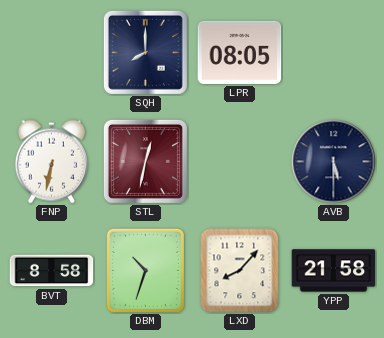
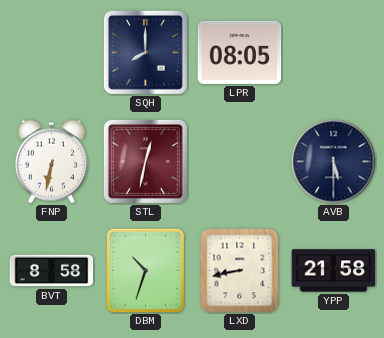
LXD: 8:07 -> 8:43
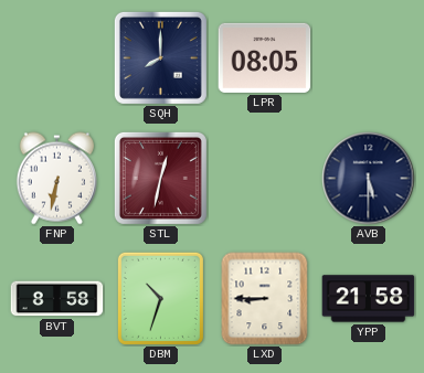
LXD: 8:43 -> 8:45
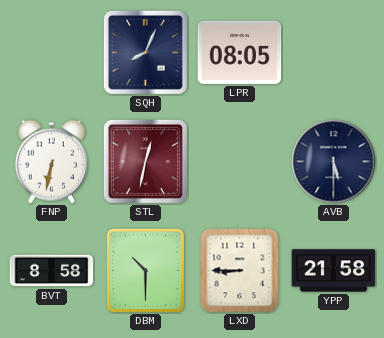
SQH: 8:00 -> 8:04
DBM: 10:33 -> 10:30
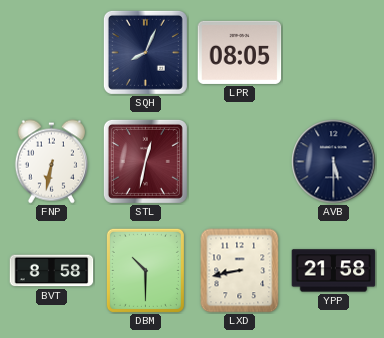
LXD: 8:45 -> 8:43
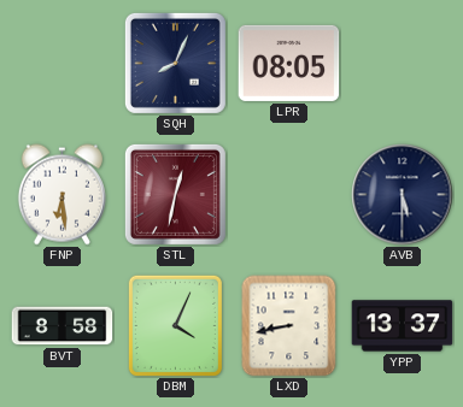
FNP: 6:32 -> 6:29
DBM: 10:30 -> 4:04
YPP: 21:58 -> 13:37
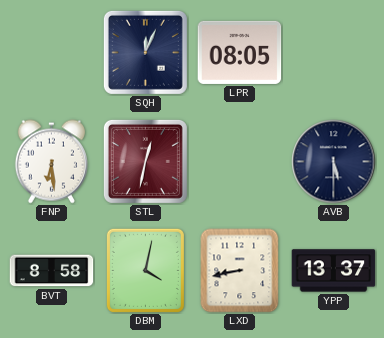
SQH: 8:04 -> 12:04
DBM: 4:04 -> 4:02
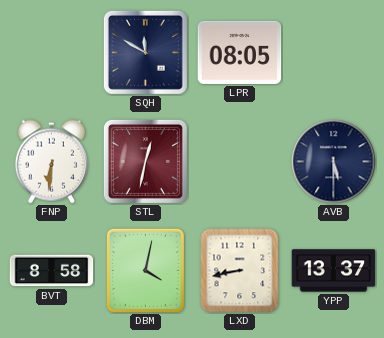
SQH: 12:04 -> 11:50
FNP: 6:29 -> 6:31
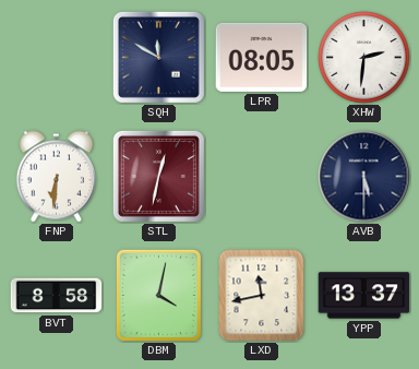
XHW: none -> 2:31
LXD: 8:43 -> 11:43
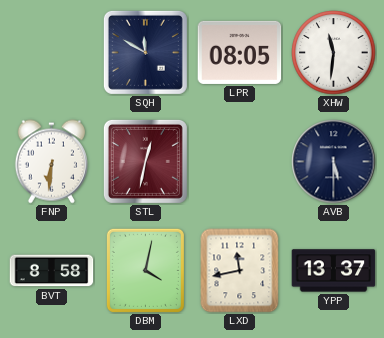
XHW: 2:31 -> 11:31
